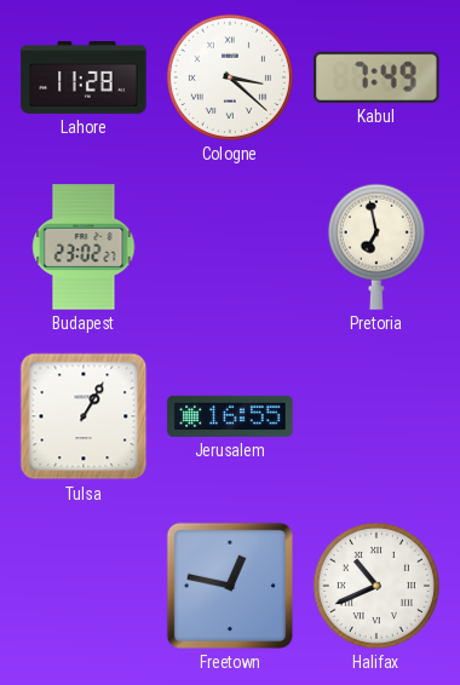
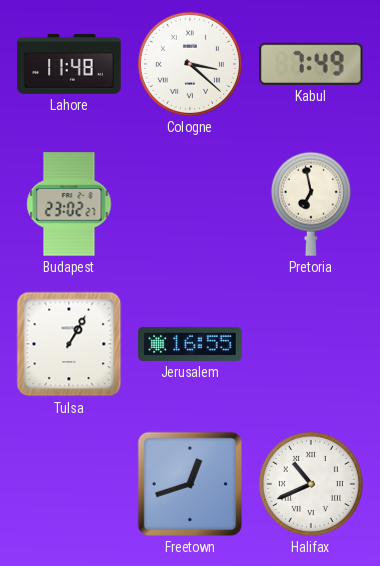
Lahore: 11:28 -> 11:48
Freetown: 12:47 -> 12:42
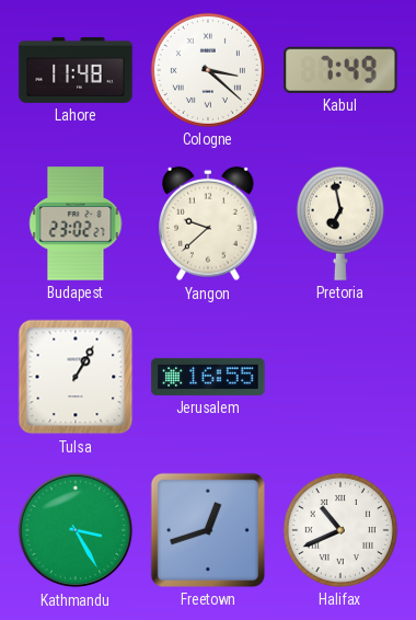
Yangon: none -> 9:38
Kathmandu: none -> 3:25
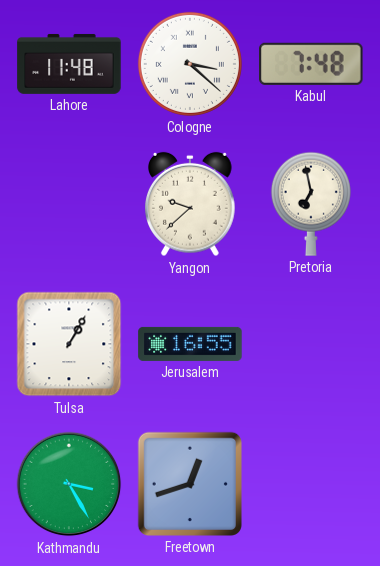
Kabul: 7:49 -> 7:48
Budapest: 23:02 -> none
Halifax: 10:41 -> none
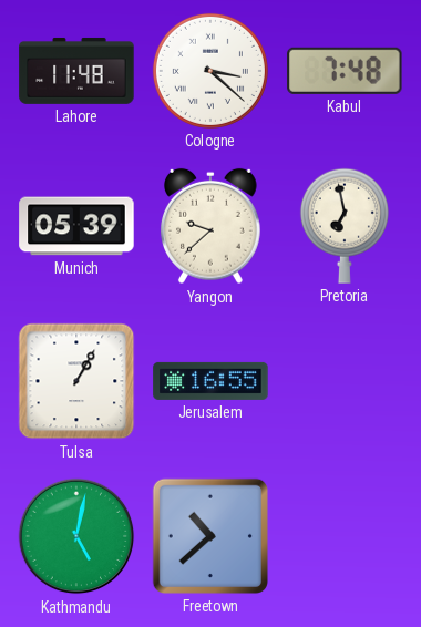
Munich: none -> 05:39
Kathmandu: 3:25 -> 5:02
Freetown: 12:42 -> 10:38
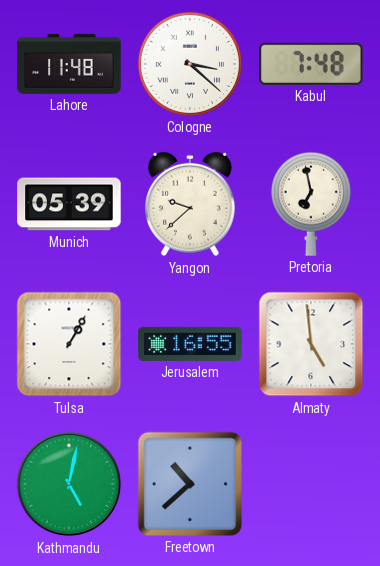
Almaty: none -> 4:59
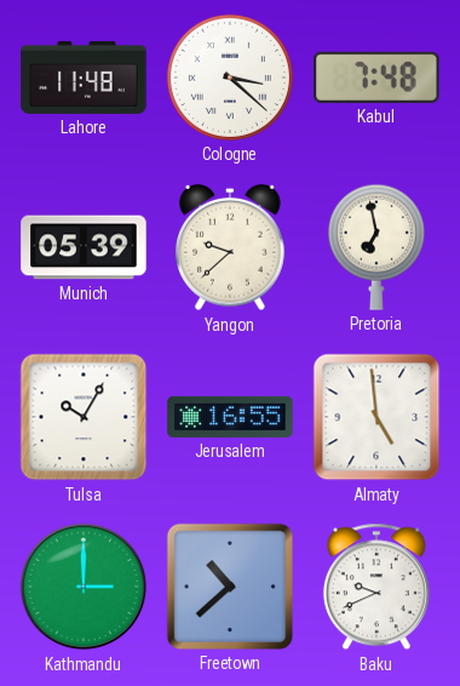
Tulsa: 1:05 -> 10:05
Kathmandu: 5:02 -> 3:00
Baku: none -> 9:41
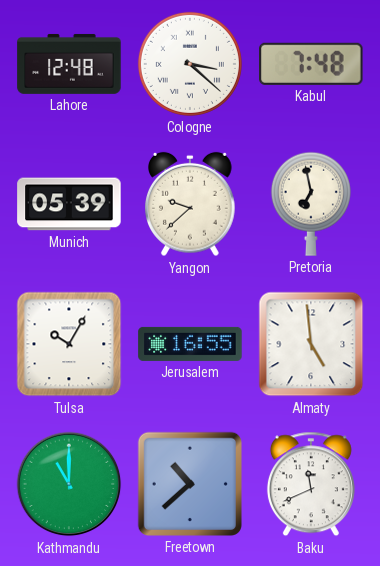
Lahore: 11:48 -> 12:48
Kathmandu: 3:00 -> 11:00
Baku: 9:41 -> 11:41
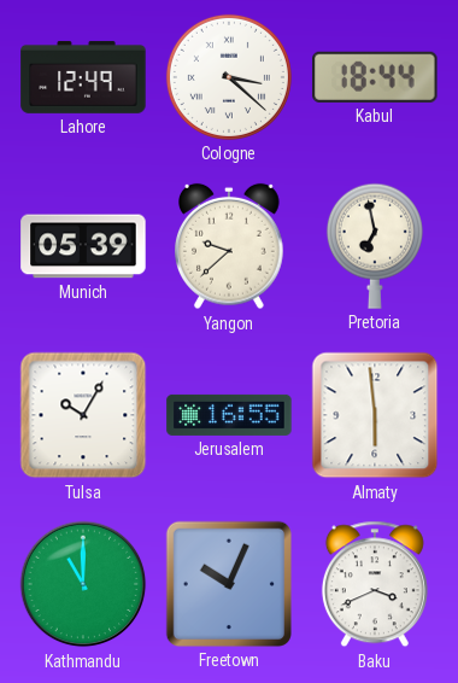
Lahore: 12:48 -> 12:49
Kabul: 7:48 -> 18:44
Almaty: 4:59 -> 5:59
Freetown: 10:38 -> 10:04
Baku: 11:41 -> 3:41
